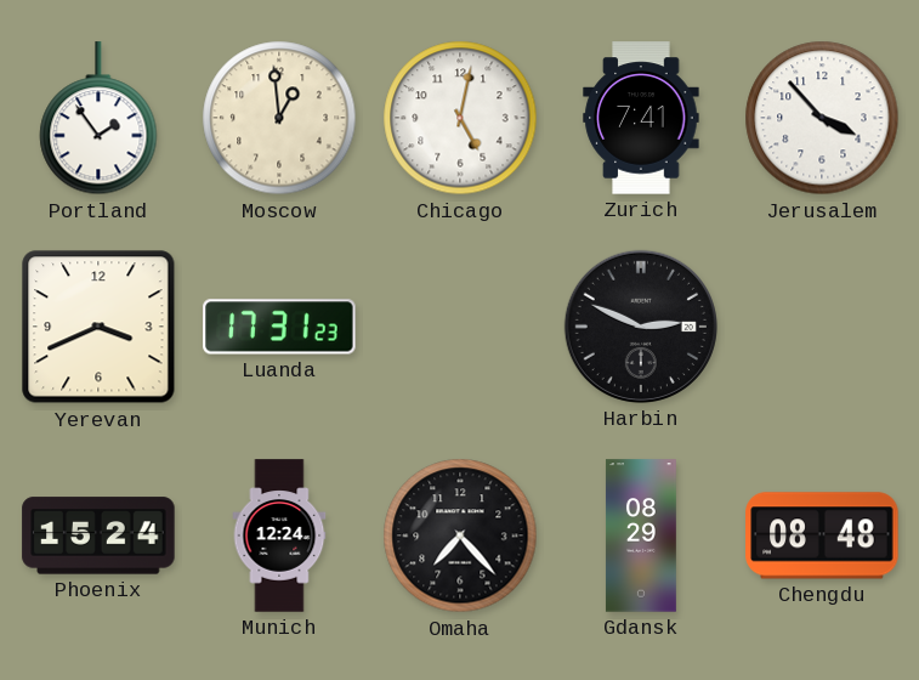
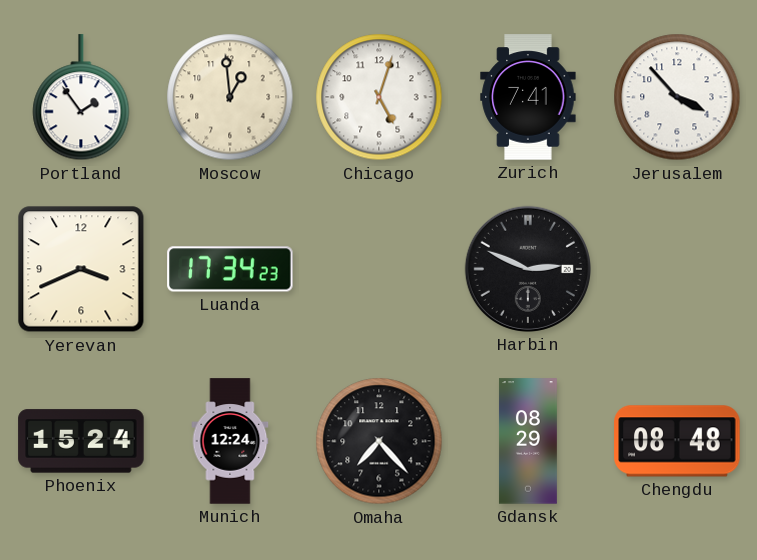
Chicago: 5:02 -> 5:03
Luanda: 17:31 -> 17:34
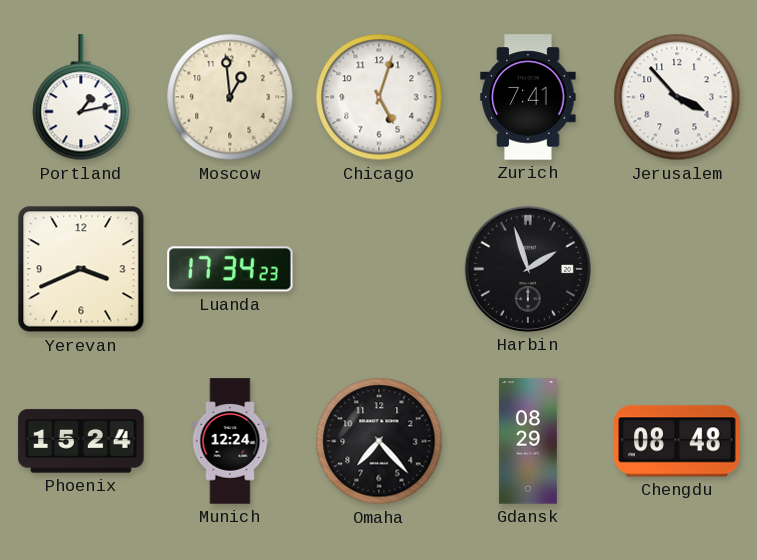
Portland: 1:54 -> 1:13
Harbin: 2:49 -> 1:57
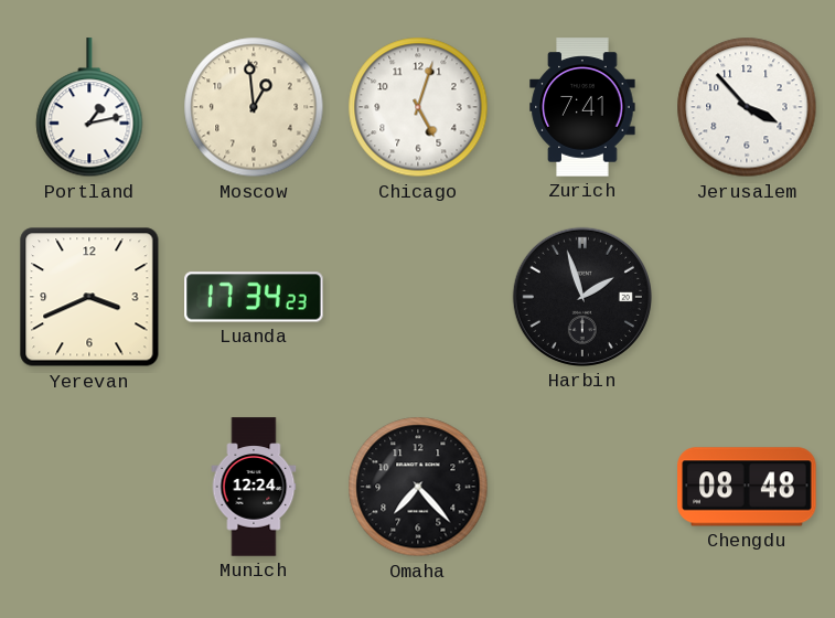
Phoenix: 15:24 -> none
Gdansk: 08:29 -> none
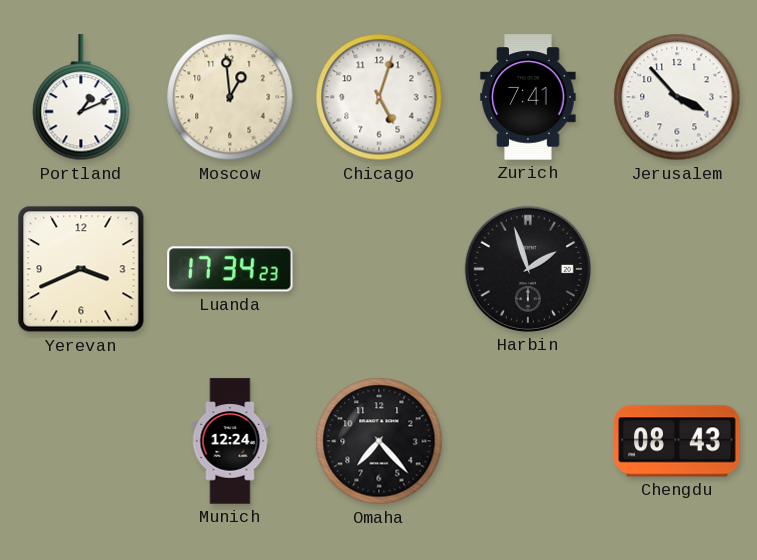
Portland: 1:13 -> 1:11
Chengdu: 08:48 -> 08:43
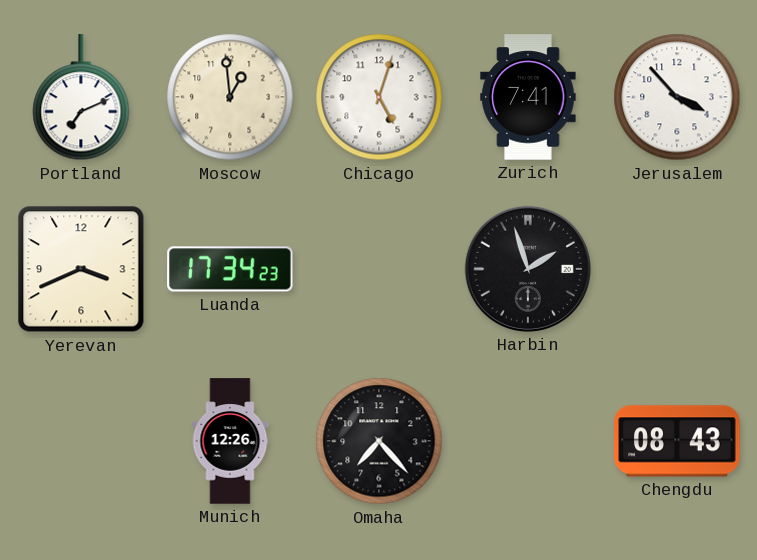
Portland: 1:11 -> 7:11
Munich: 12:24 -> 12:26
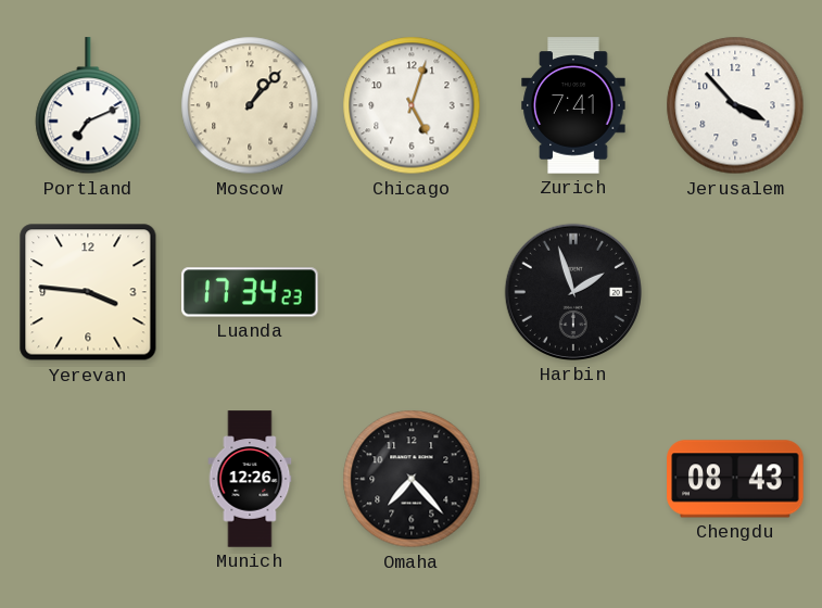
Moscow: 12:59 -> 1:07
Yerevan: 3:41 -> 3:46
